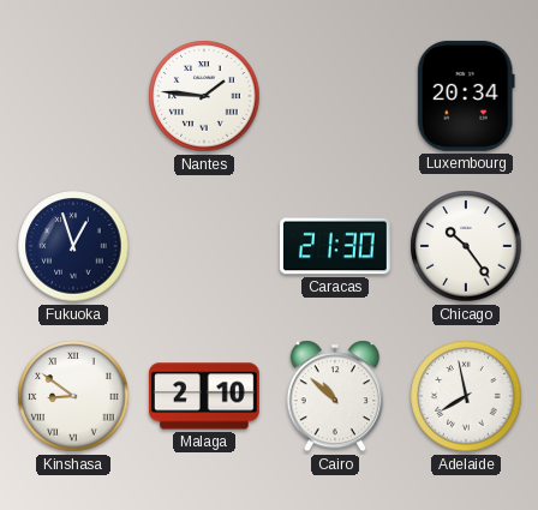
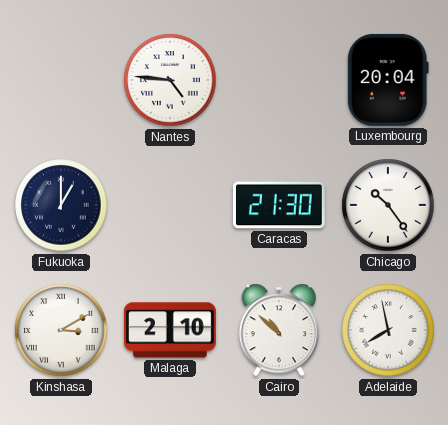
Nantes: 1:46 -> 4:46
Luxembourg: 20:34 -> 20:04
Fukuoka: 12:57 -> 1:00
Kinshasa: 8:51 -> 3:10
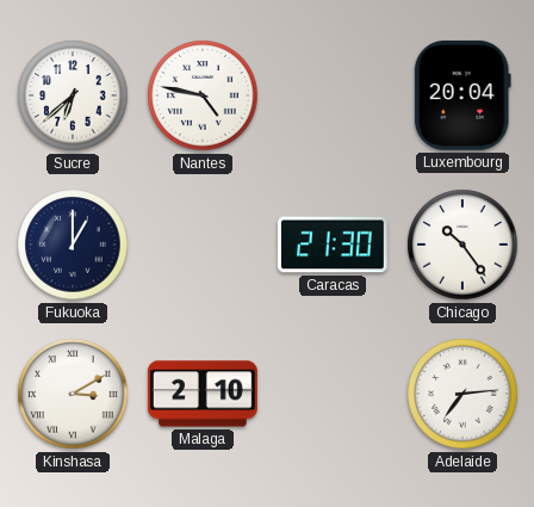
Sucre: none -> 6:38
Nantes: 4:46 -> 4:47
Cairo: 10:52 -> none
Adelaide: 7:58 -> 7:14
